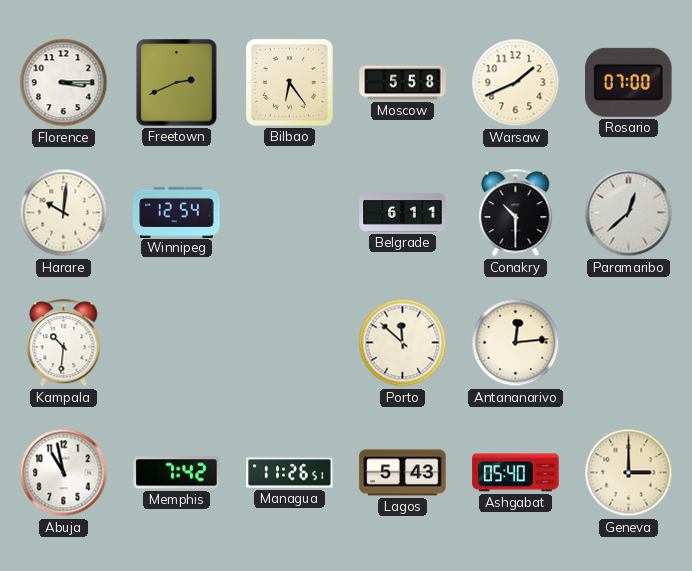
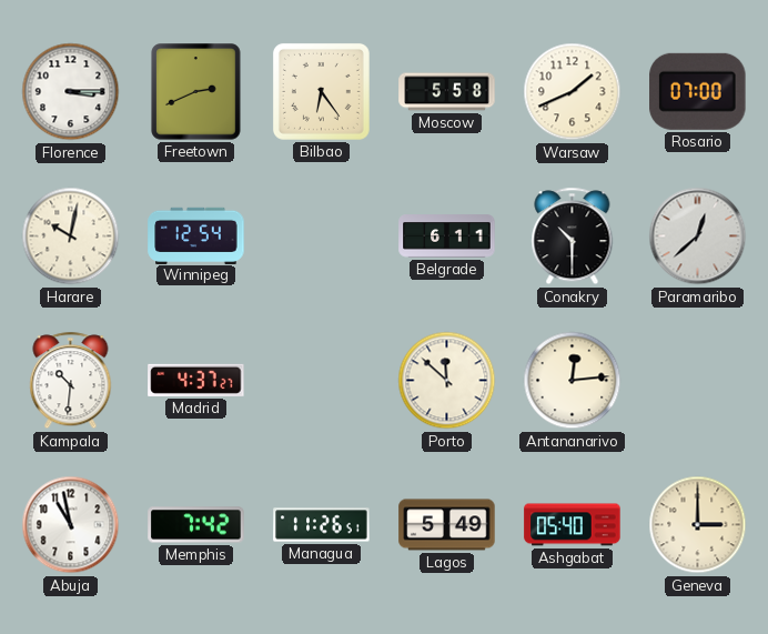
Harare: 10:01 -> 10:02
Madrid: none -> 4:37
Lagos: 5:43 -> 5:49
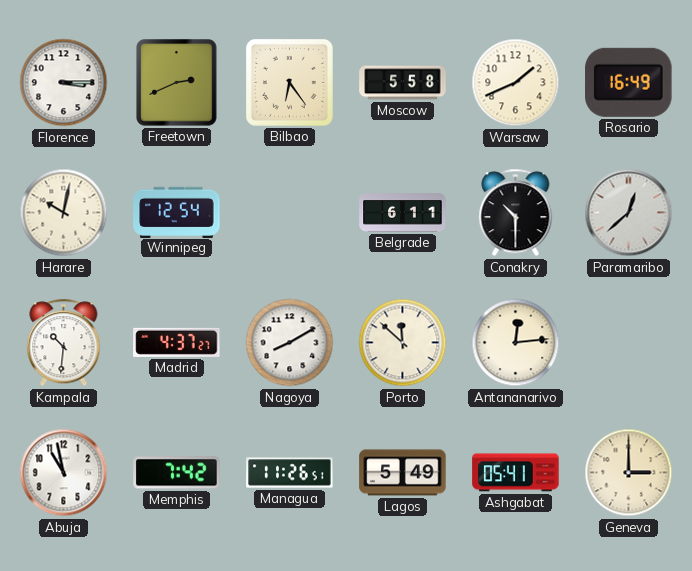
Rosario: 07:00 -> 16:49
Nagoya: none -> 8:10
Ashgabat: 05:40 -> 05:41
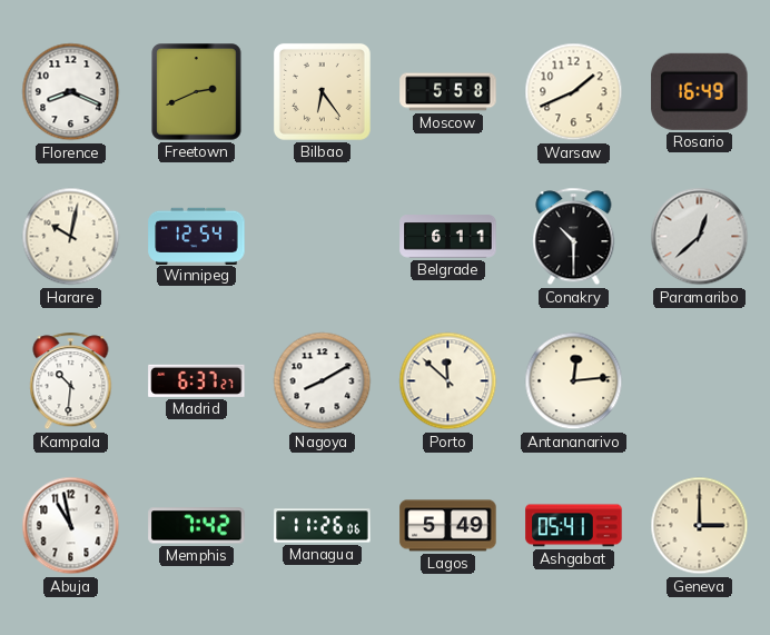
Florence: 3:15 -> 8:19
Madrid: 4:37 -> 6:37
Managua: 11:26:51 -> 11:26:06
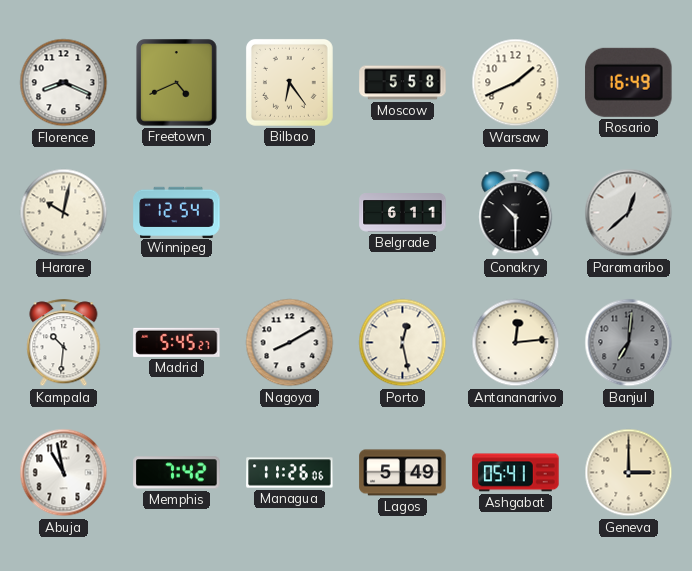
Freetown: 2:41 -> 4:41
Madrid: 6:37 -> 5:45
Porto: 11:52 -> 12:28
Banjul: none -> 7:01
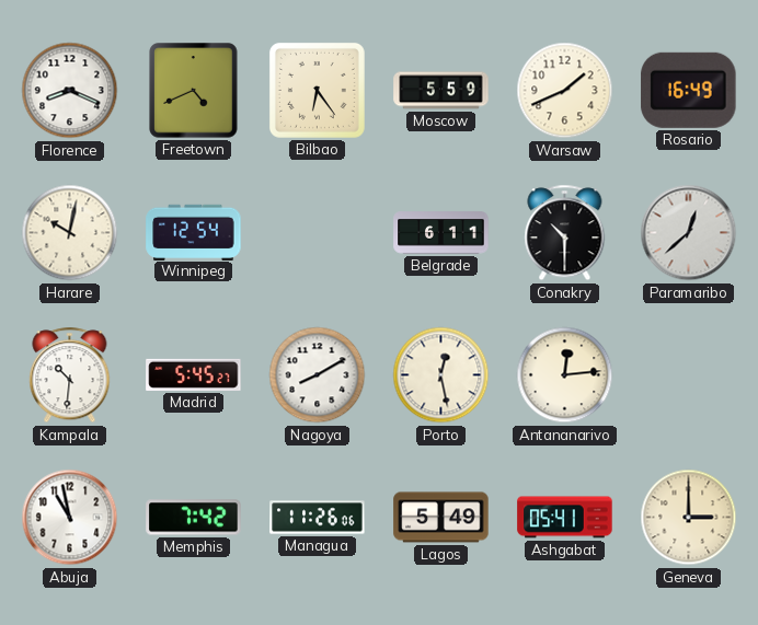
Moscow: 5:58 -> 5:59
Banjul: 7:01 -> none
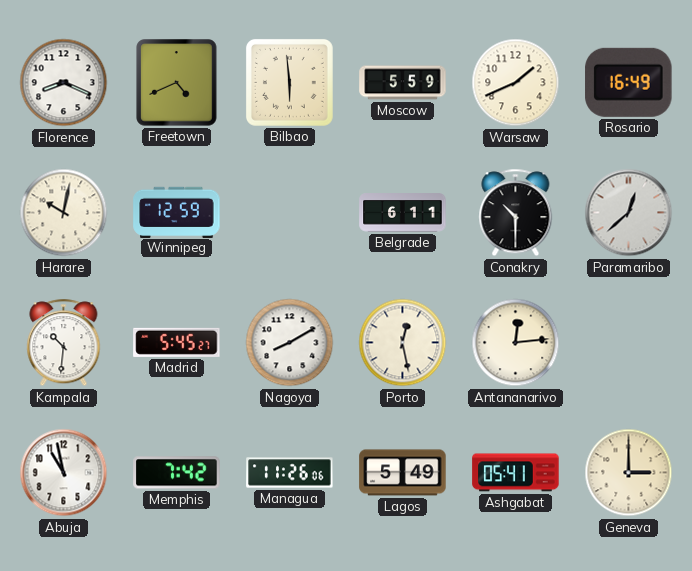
Bilbao: 6:24 -> 5:59
Winnipeg: 12:54 -> 12:59
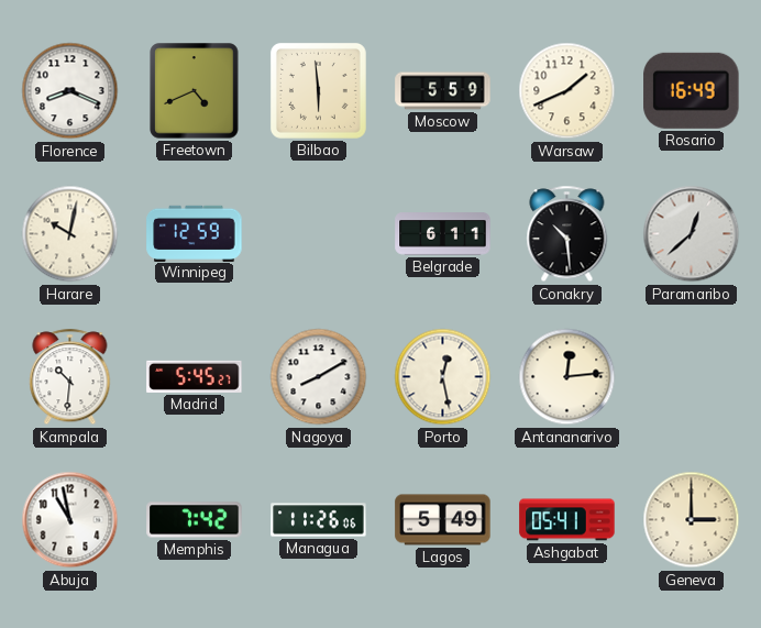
Conakry: 10:30 -> 10:29
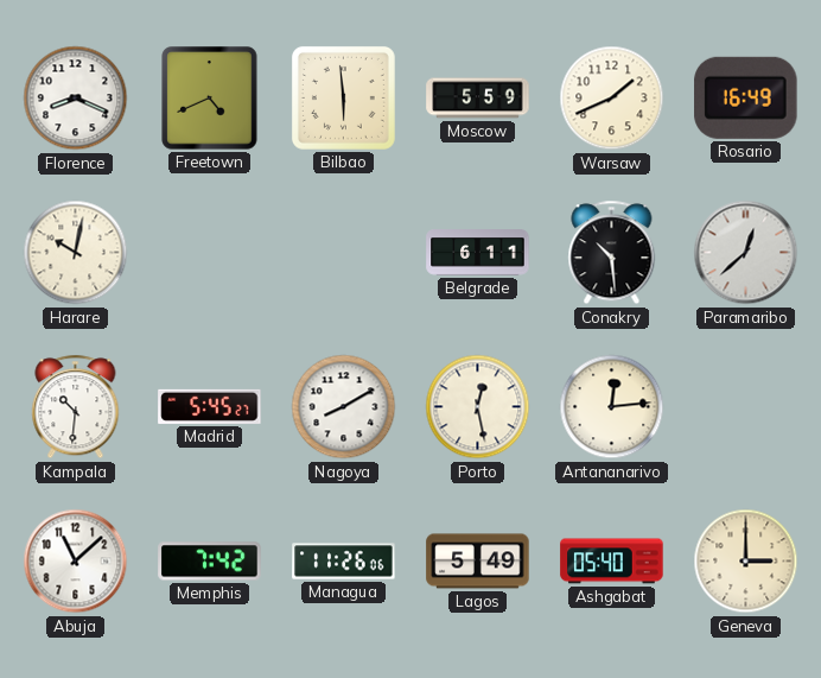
Winnipeg: 12:59 -> none
Abuja: 10:58 -> 11:08
Ashgabat: 05:41 -> 05:40
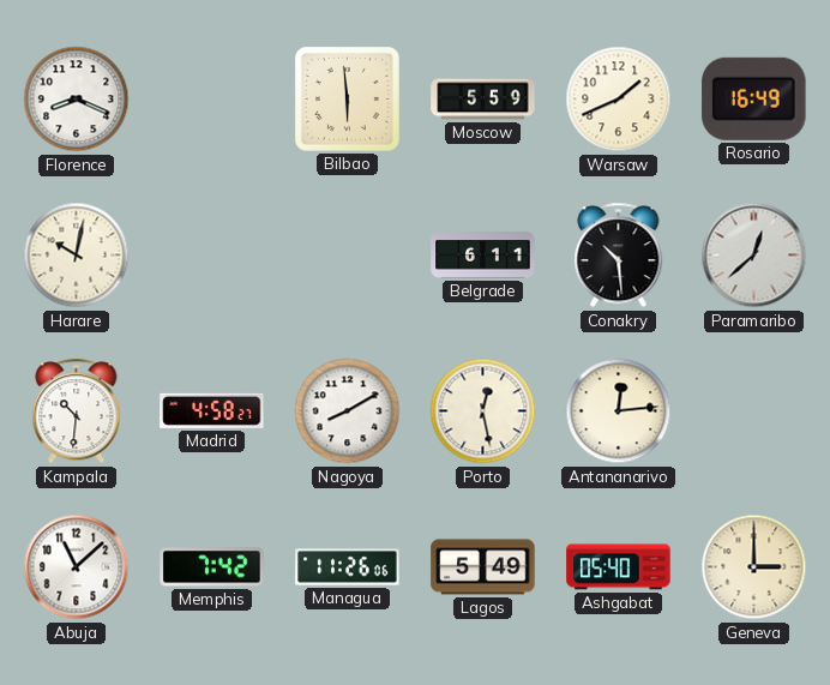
Freetown: 4:41 -> none
Madrid: 5:45 -> 4:58
